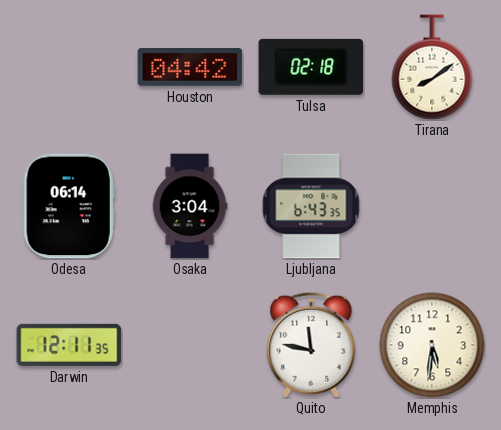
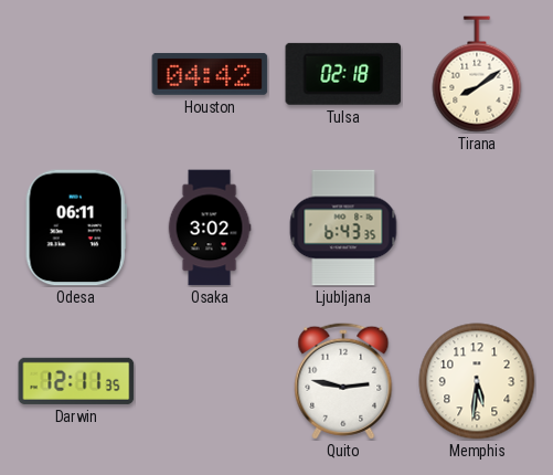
Odesa: 06:14 -> 06:11
Osaka: 3:04 -> 3:02
Quito: 11:47 -> 2:47
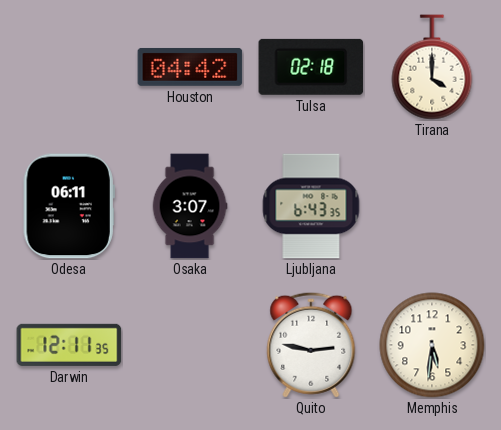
Tirana: 8:09 -> 4:00
Osaka: 3:02 -> 3:07
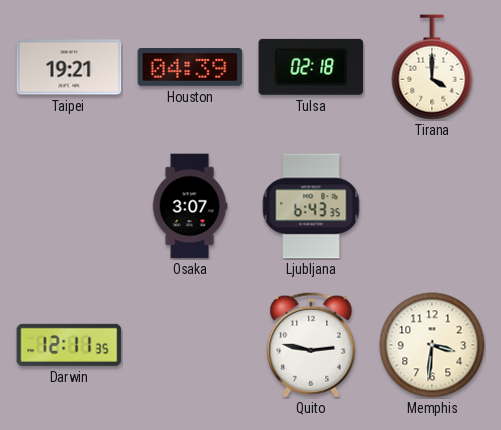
Taipei: none -> 19:21
Houston: 04:42 -> 04:39
Odesa: 06:11 -> none
Memphis: 5:31 -> 3:31
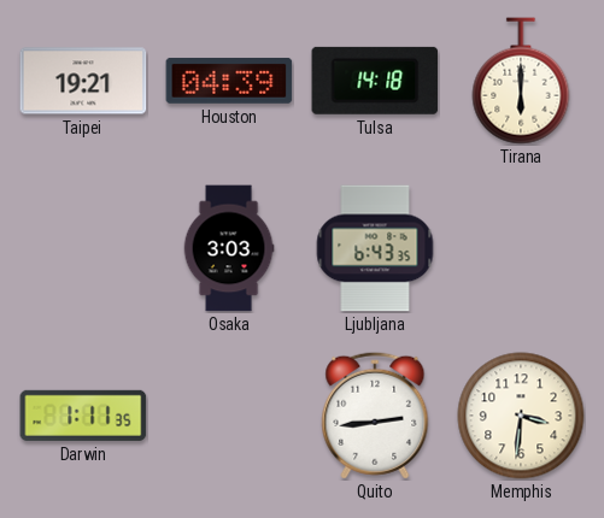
Tulsa: 02:18 -> 14:18
Tirana: 4:00 -> 6:00
Osaka: 3:07 -> 3:03
Darwin: 12:11 -> 1:11
Quito: 2:47 -> 2:44
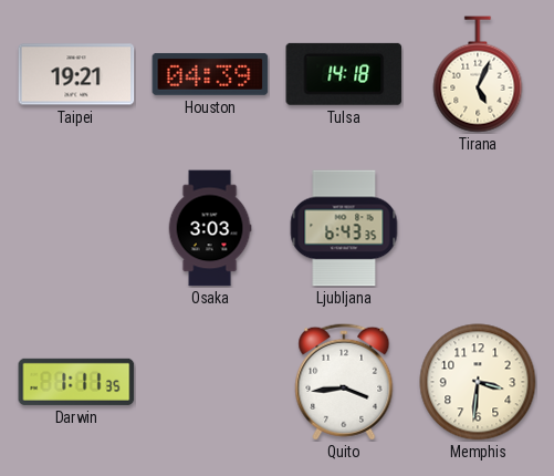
Tirana: 6:00 -> 5:04
Quito: 2:44 -> 3:44
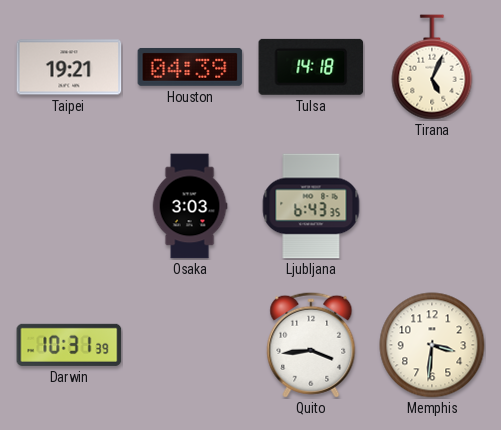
Darwin: 1:11 -> 10:31
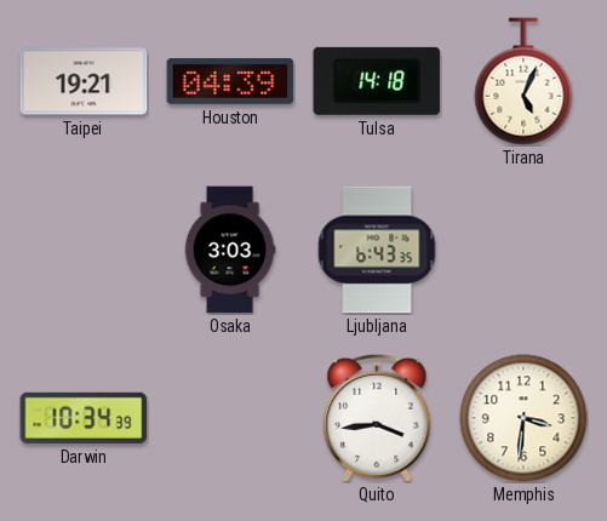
Darwin: 10:31 -> 10:34
